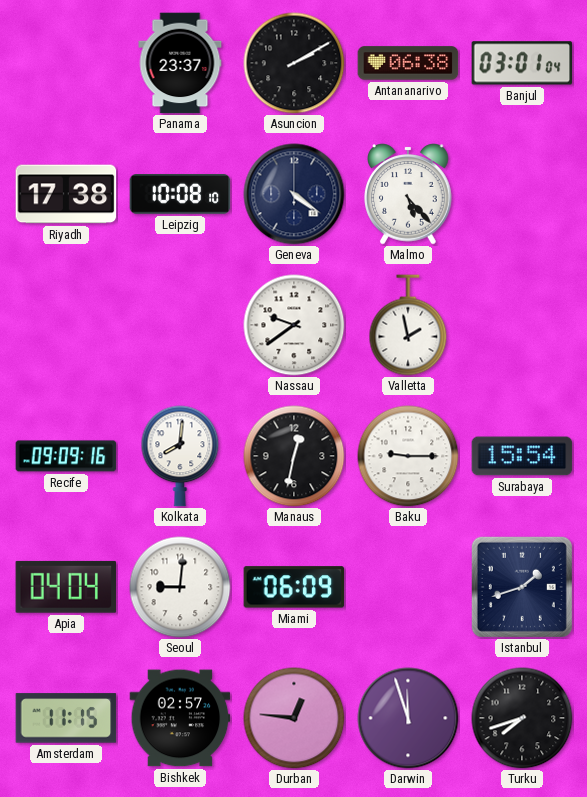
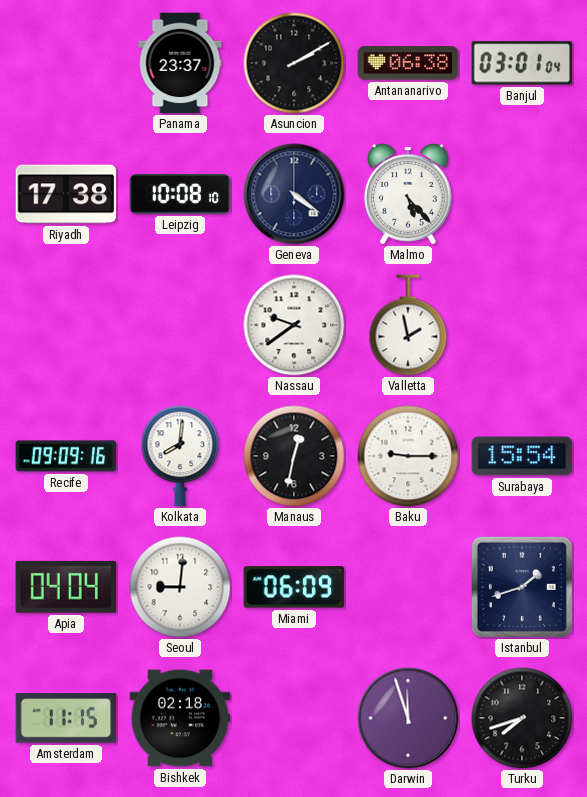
Bishkek: 02:57 -> 02:18
Durban: 12:46 -> none
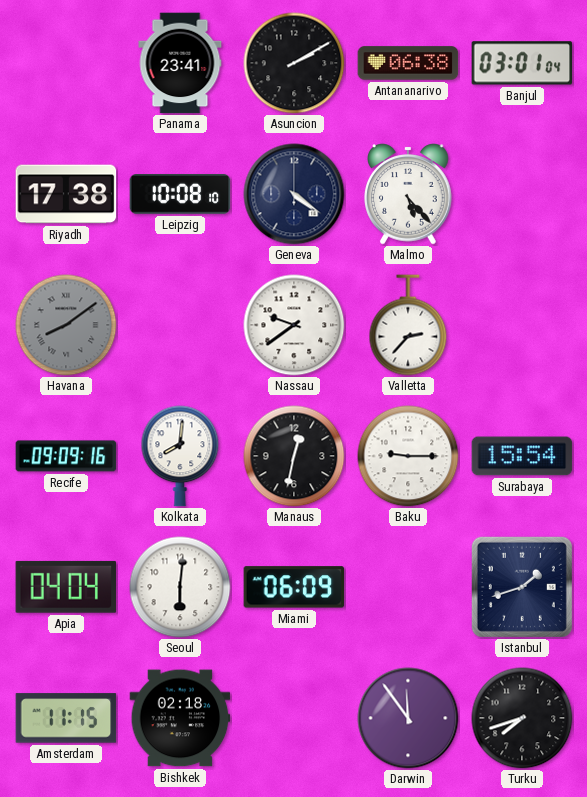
Panama: 23:37 -> 23:41
Havana: none -> 8:09
Valletta: 1:58 -> 2:37
Seoul: 9:01 -> 6:01
Darwin: 11:57 -> 11:54
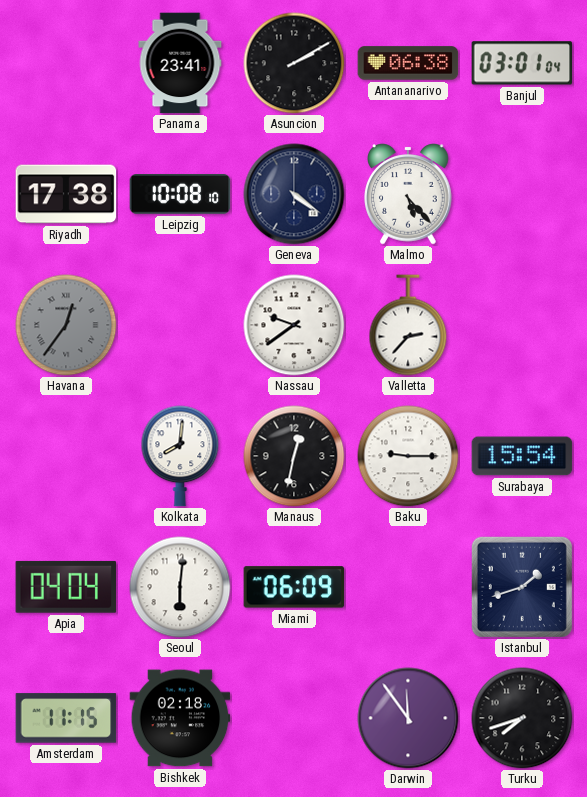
Havana: 8:09 -> 12:36
Recife: 09:09 -> none
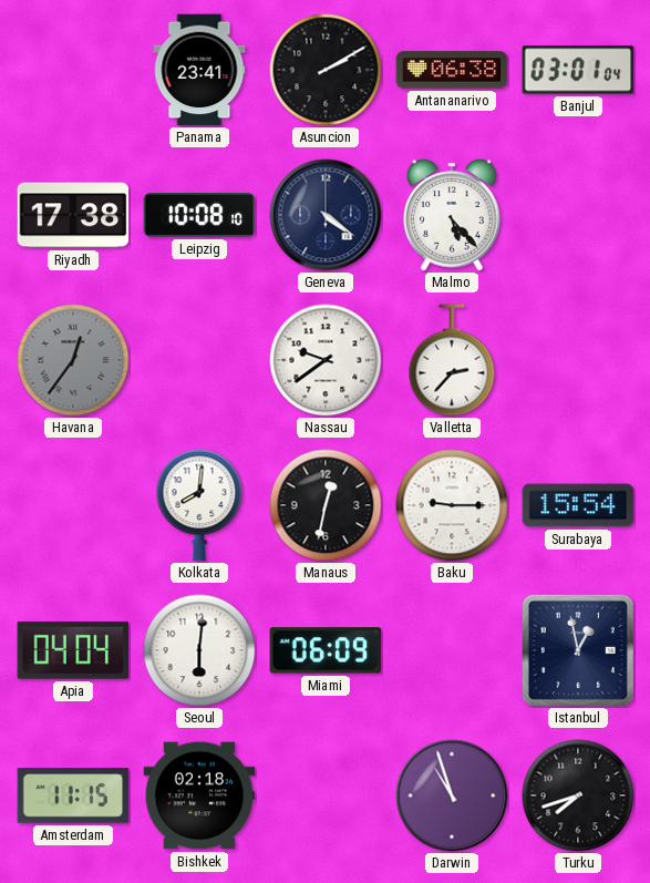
Istanbul: 1:42 -> 12:58
Darwin: 11:54 -> 10:57
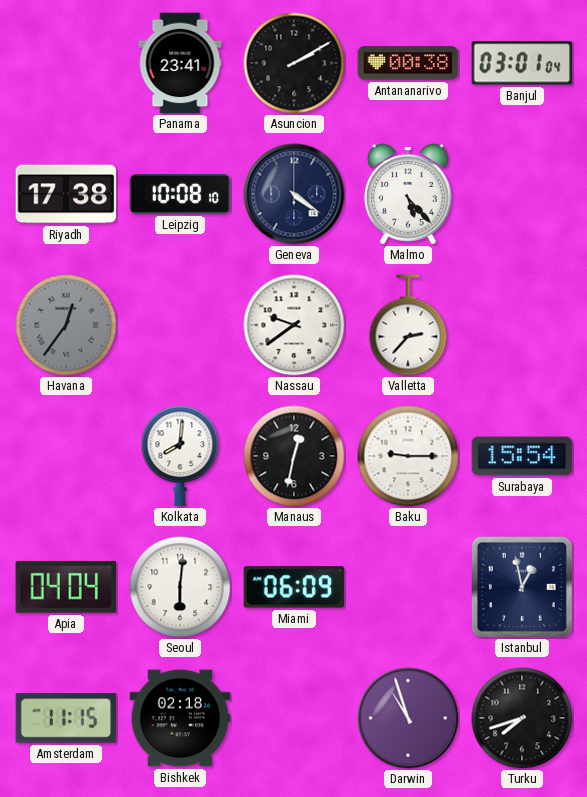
Antananarivo: 06:38 -> 00:38
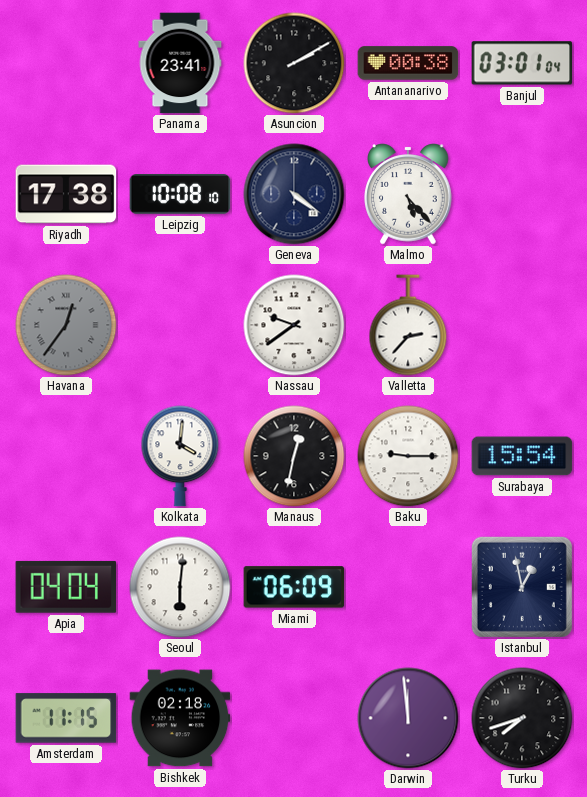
Kolkata: 8:01 -> 4:01
Darwin: 10:57 -> 11:59
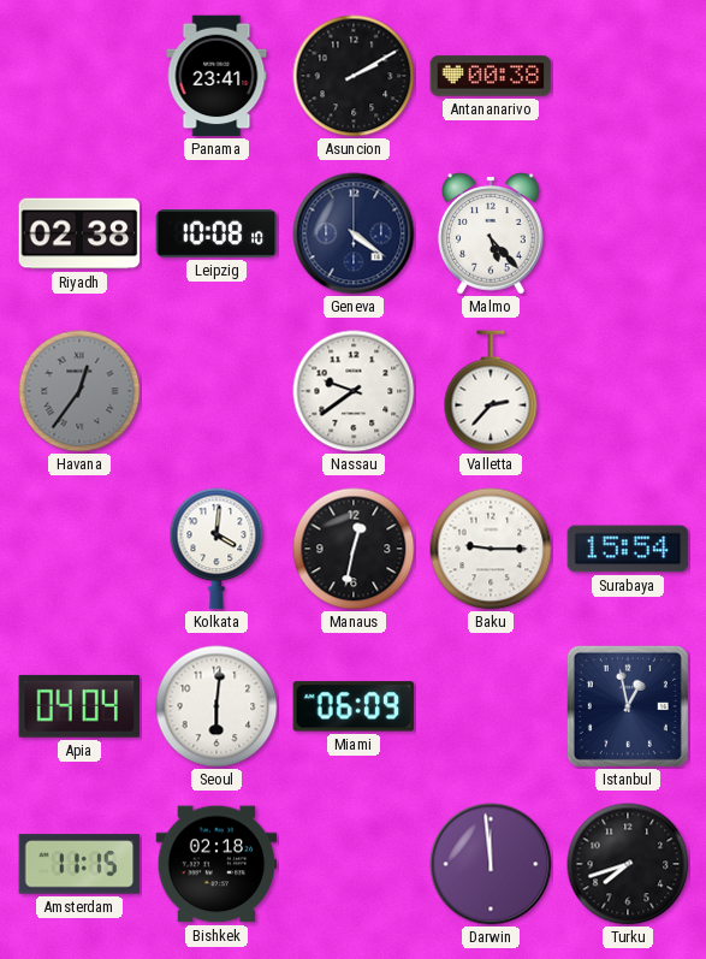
Banjul: 03:01 -> none
Riyadh: 17:38 -> 02:38
